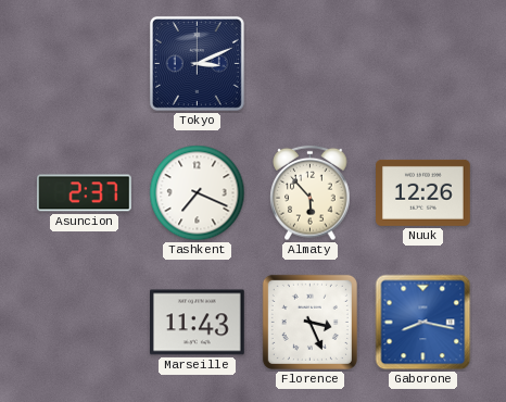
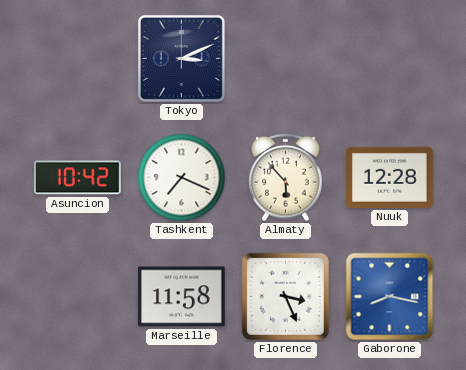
Asuncion: 2:37 -> 10:42
Nuuk: 12:26 -> 12:28
Marseille: 11:43 -> 11:58
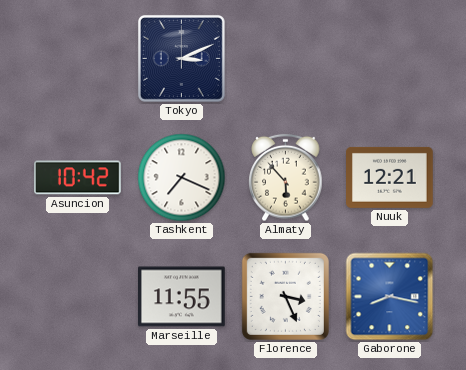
Nuuk: 12:28 -> 12:21
Marseille: 11:58 -> 11:55
